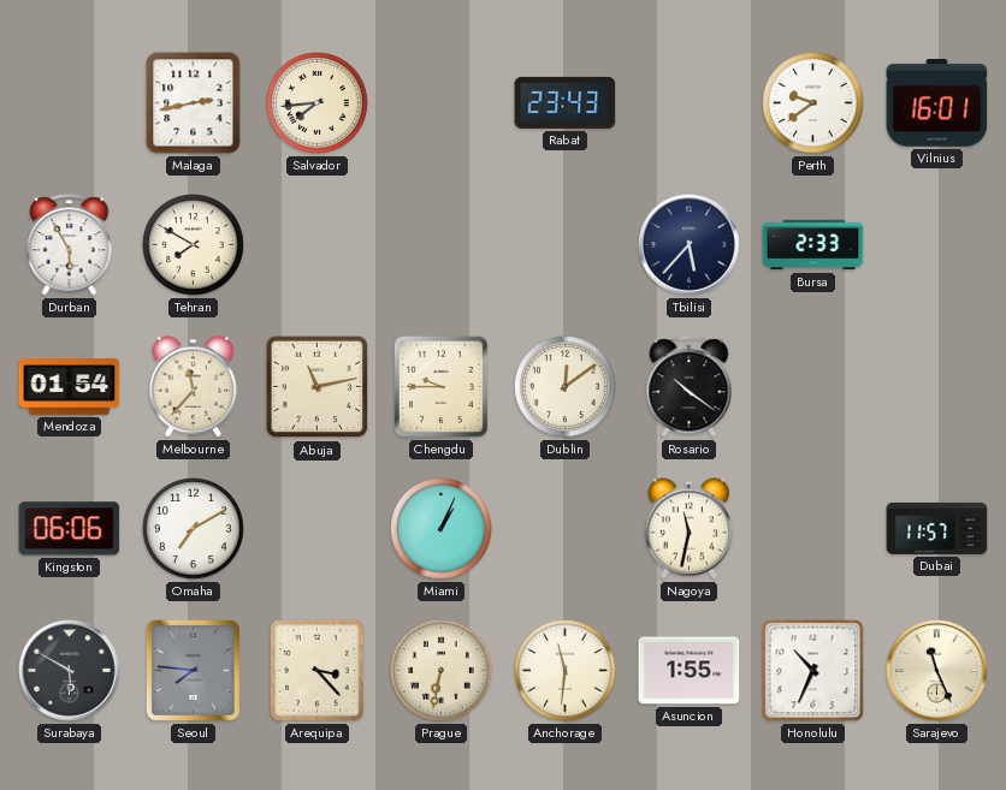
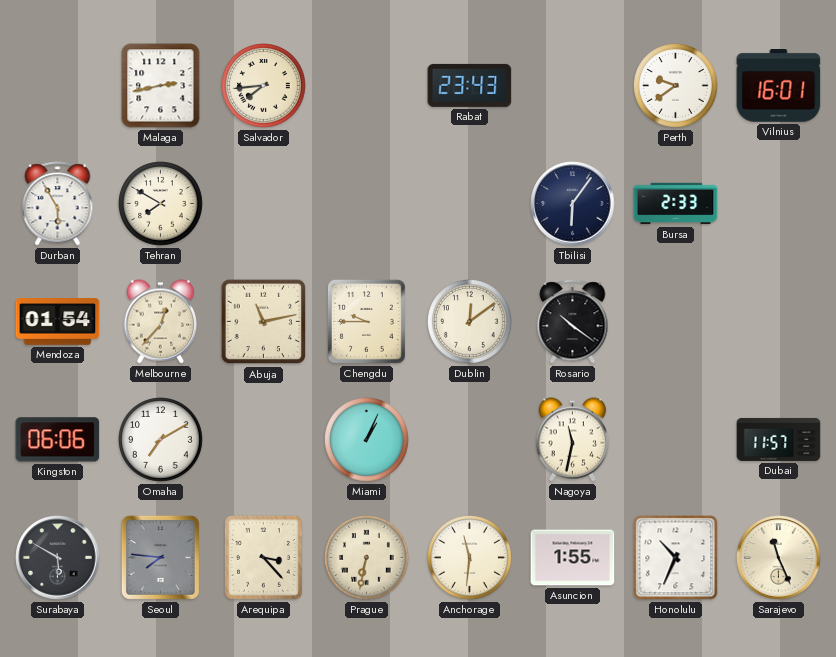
Tbilisi: 5:37 -> 6:06
Melbourne: 11:37 -> 12:37
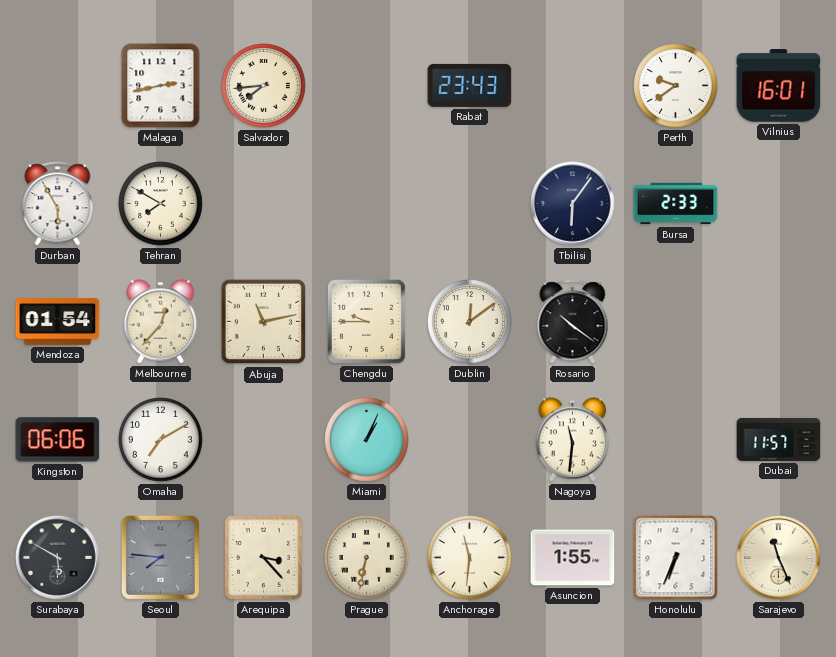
Nagoya: 11:32 -> 11:31
Honolulu: 10:34 -> 6:34
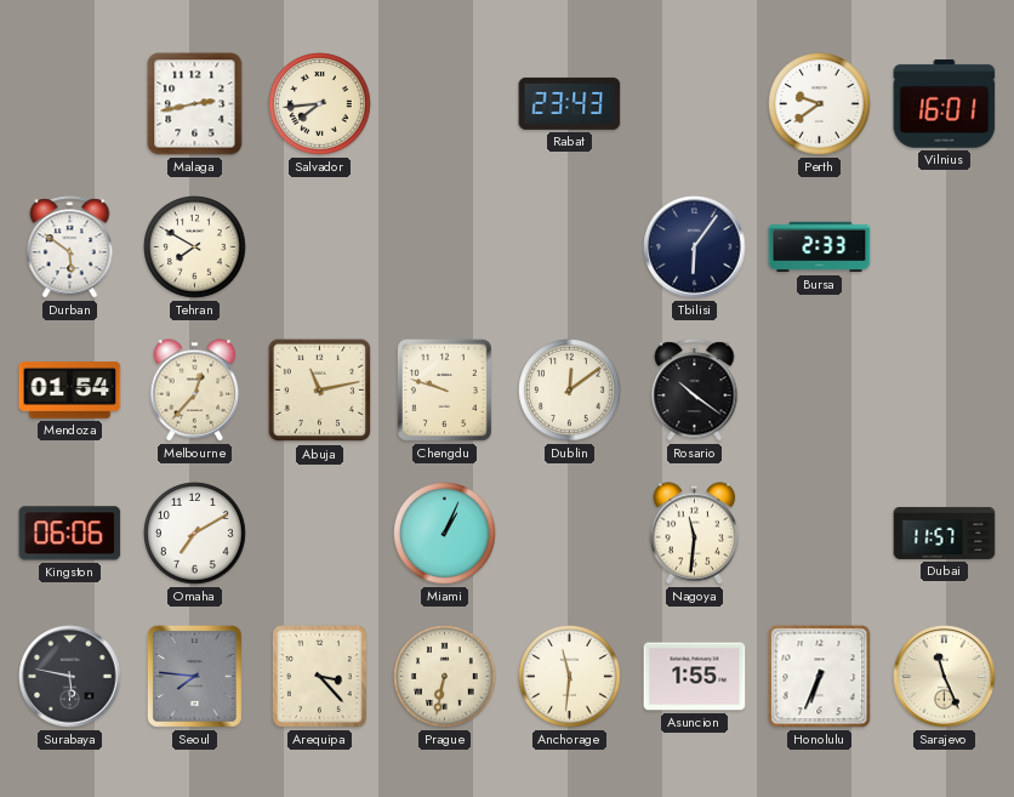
Durban: 5:55 -> 5:51
Chengdu: 9:45 -> 9:48
Surabaya: 5:50 -> 5:47
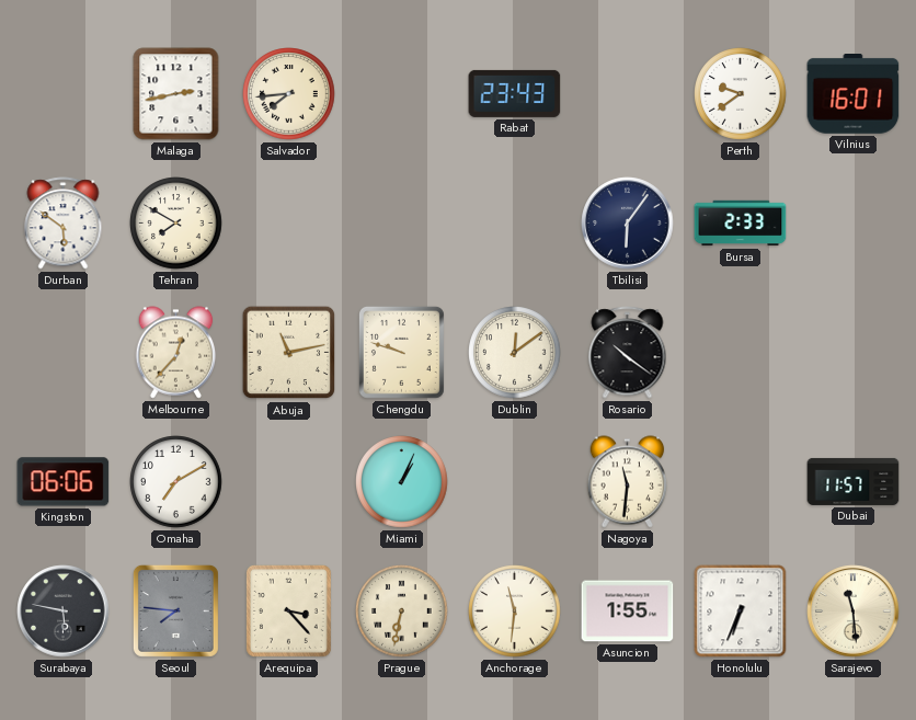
Mendoza: 01:54 -> none
Sarajevo: 11:26 -> 11:29
